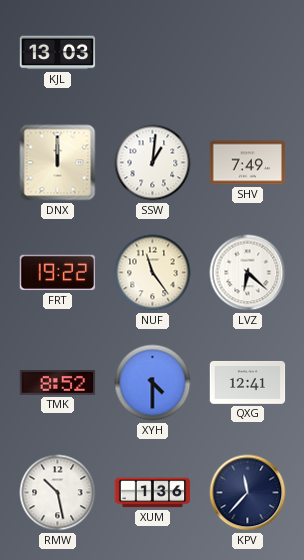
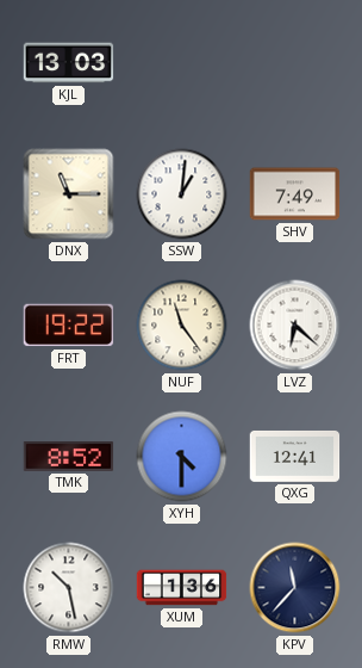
DNX: 12:00 -> 11:15
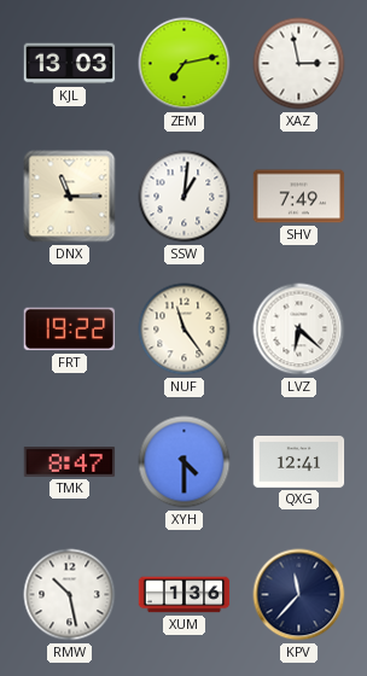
ZEM: none -> 7:13
XAZ: none -> 2:58
TMK: 8:52 -> 8:47
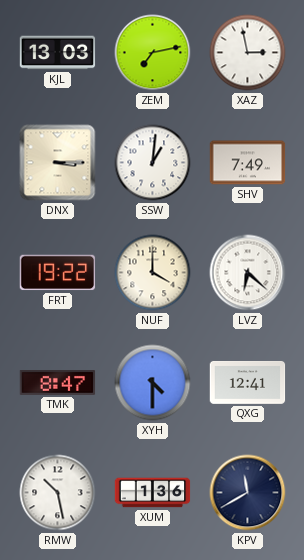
DNX: 11:15 -> 3:15
NUF: 11:24 -> 4:00
KPV: 11:37 -> 11:40
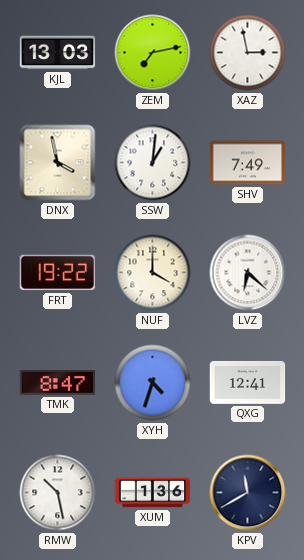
DNX: 3:15 -> 3:58
XYH: 4:30 -> 4:33
